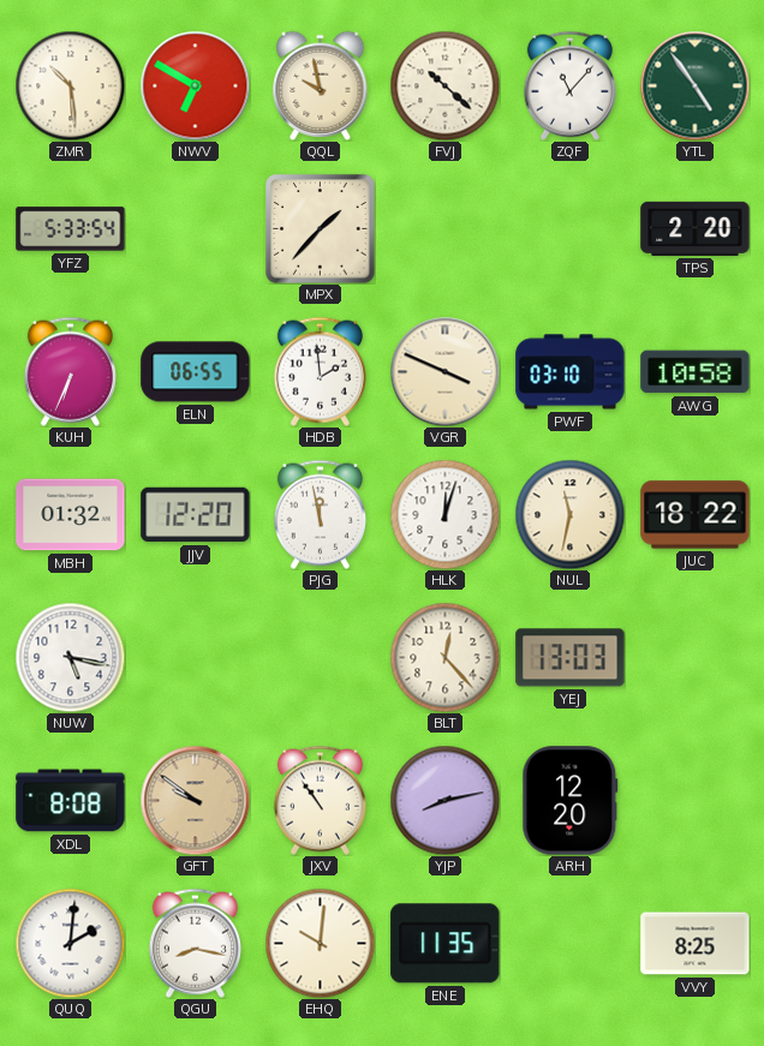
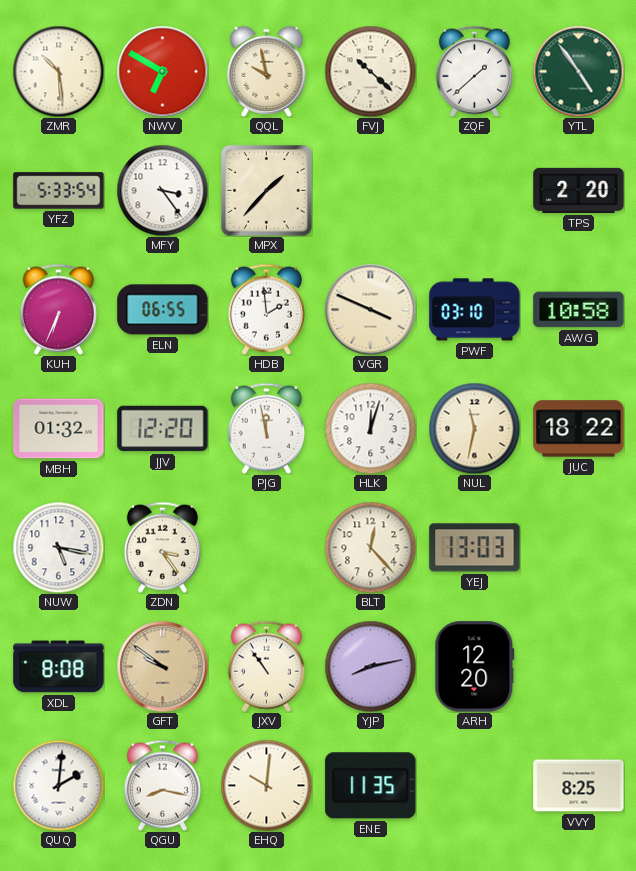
ZQF: 11:07 -> 1:38
MFY: none -> 3:24
ZDN: none -> 3:24
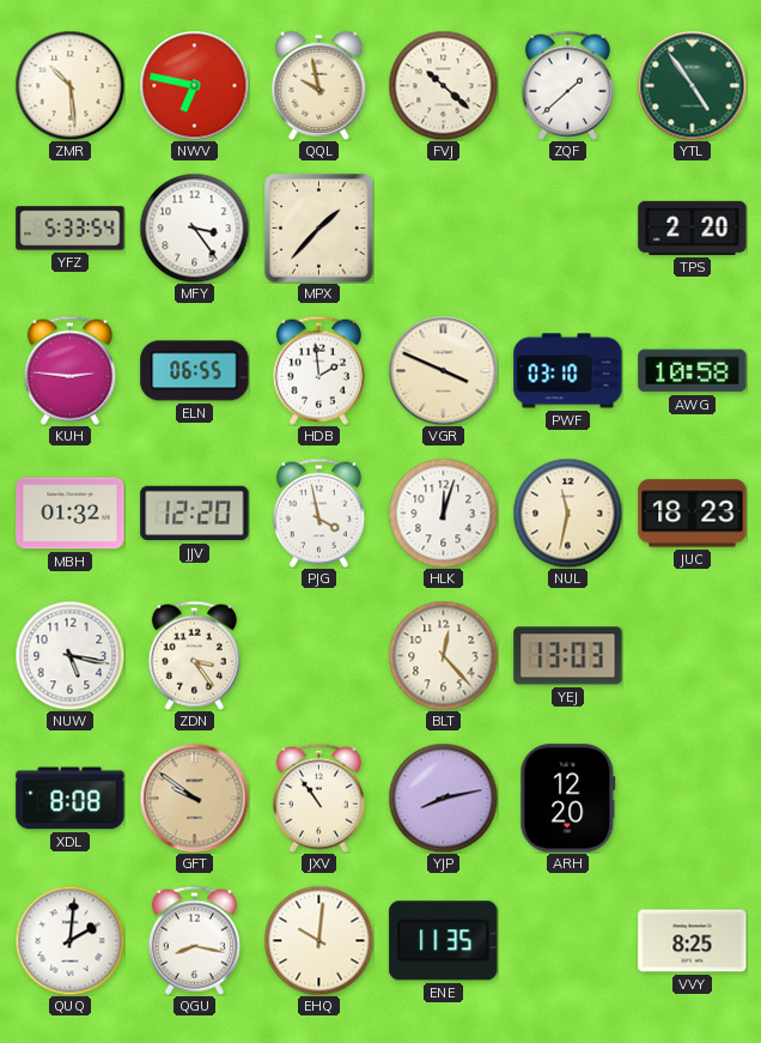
NWV: 6:50 -> 6:47
KUH: 6:34 -> 2:46
PJG: 11:58 -> 3:58
JUC: 18:22 -> 18:23
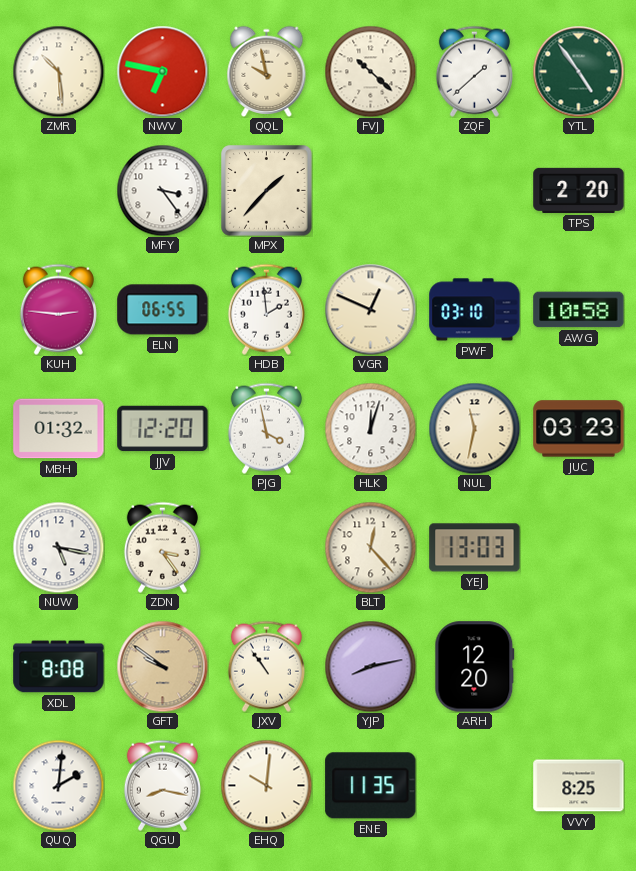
YFZ: 5:33 -> none
VGR: 3:49 -> 12:49
JUC: 18:23 -> 03:23
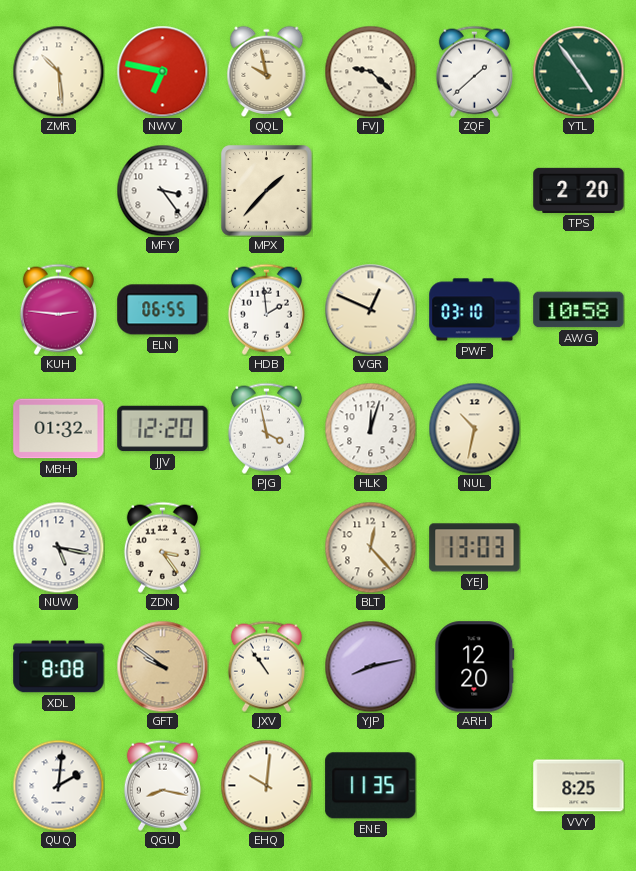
FVJ: 10:22 -> 9:22
NUL: 11:32 -> 10:32
JUC: 03:23 -> none
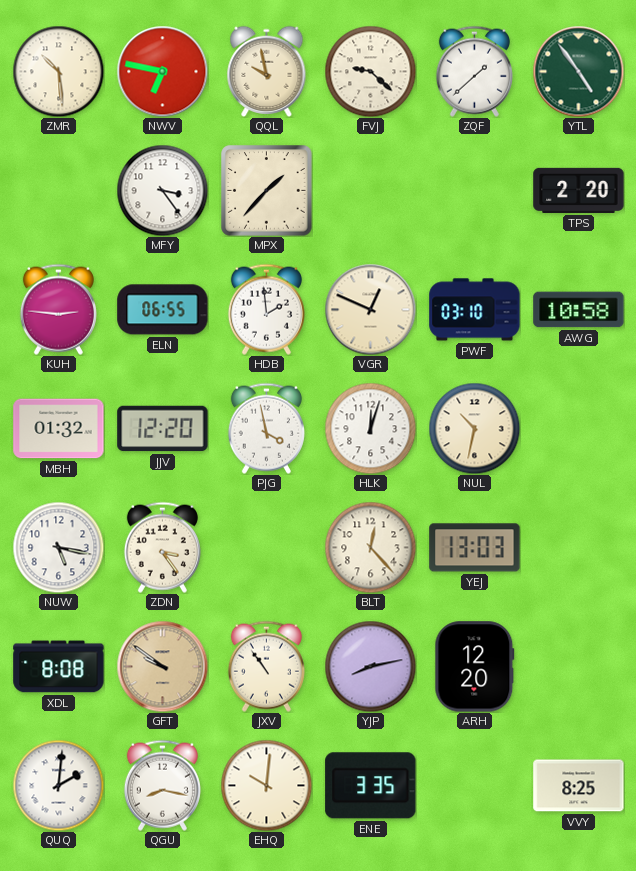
ENE: 11:35 -> 3:35
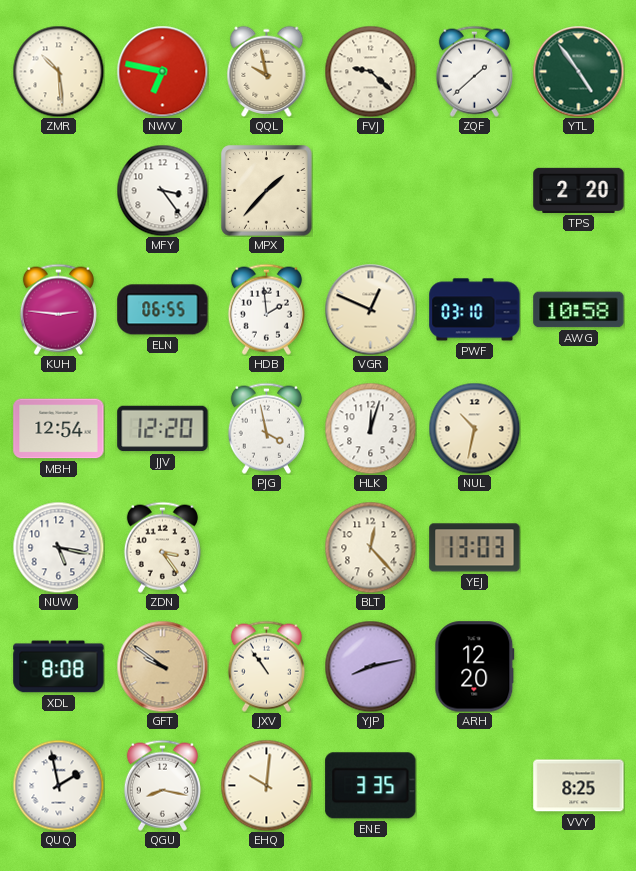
MBH: 01:32 -> 12:54
QUQ: 2:01 -> 1:58
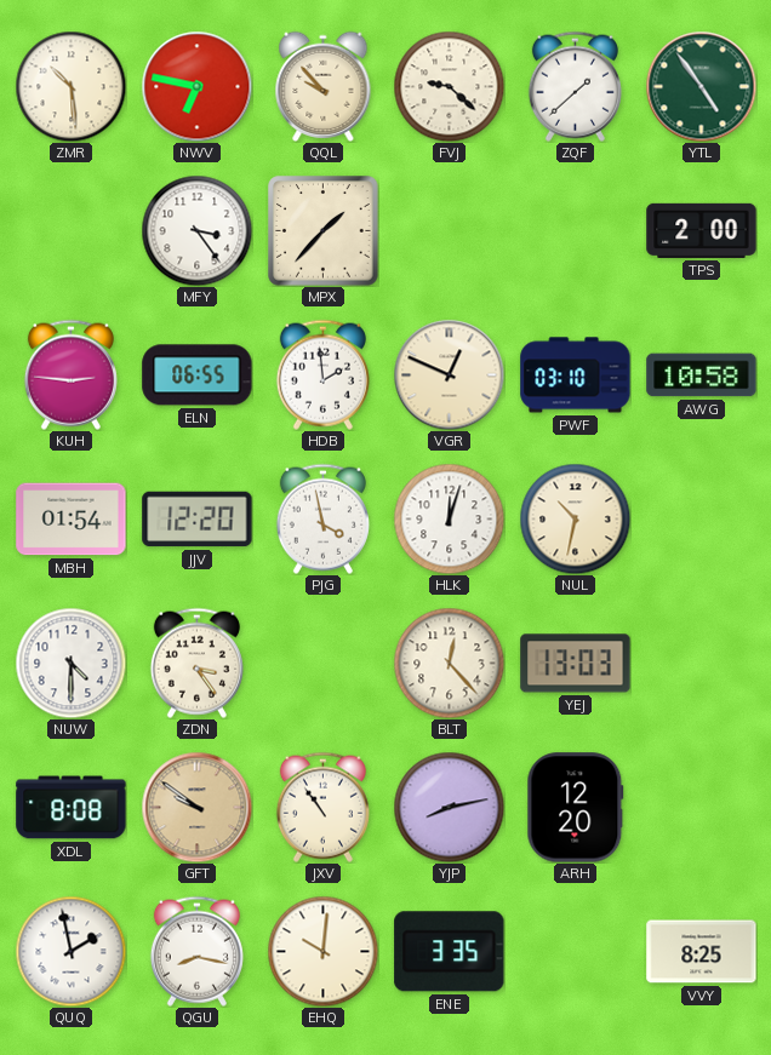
QQL: 9:58 -> 9:53
TPS: 2:20 -> 2:00
MBH: 12:54 -> 01:54
NUW: 5:17 -> 4:30
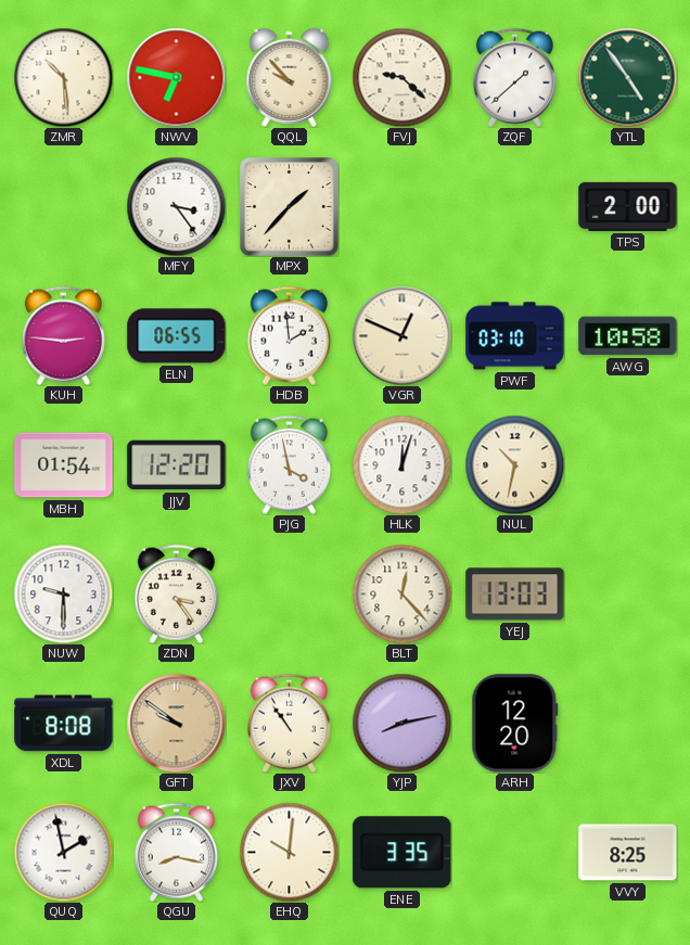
NUW: 4:30 -> 9:30
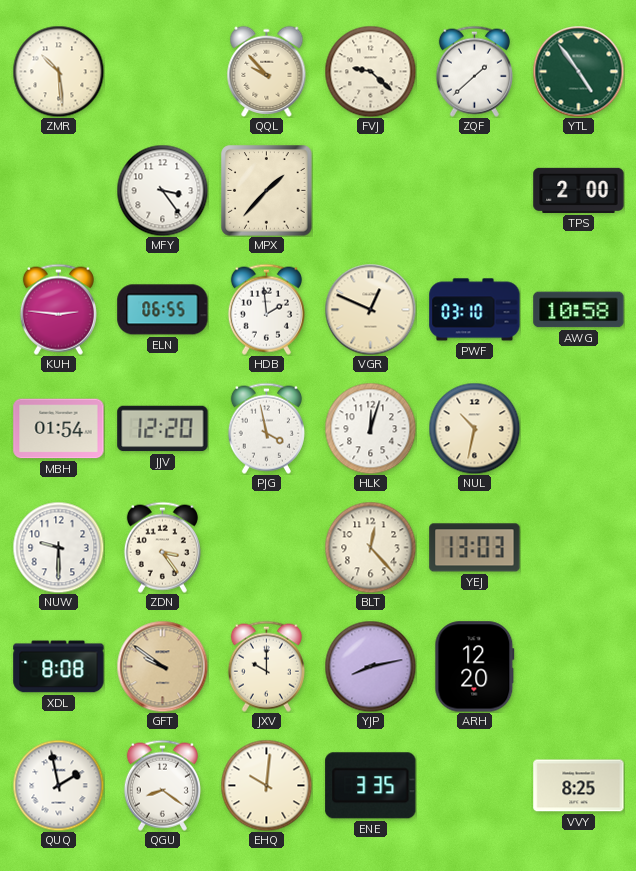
NWV: 6:47 -> none
JXV: 10:54 -> 10:00
QGU: 8:17 -> 8:21
